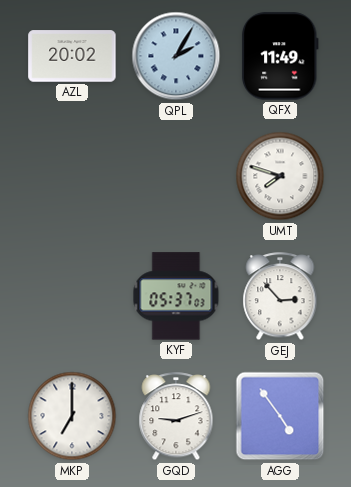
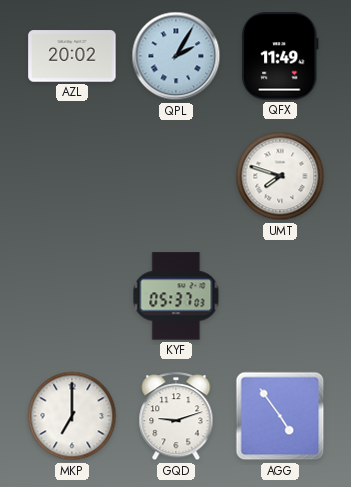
GEJ: 2:53 -> none
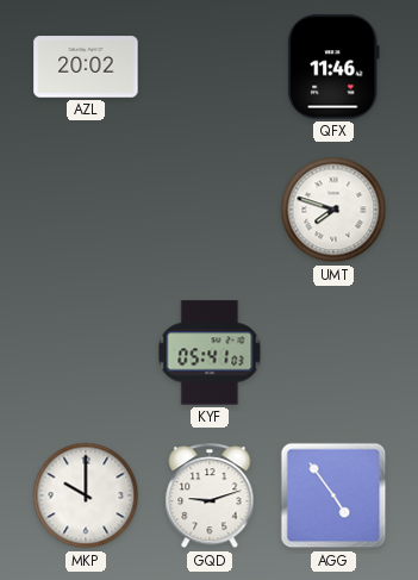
QPL: 2:05 -> none
QFX: 11:49 -> 11:46
KYF: 05:37 -> 05:41
MKP: 7:00 -> 10:00
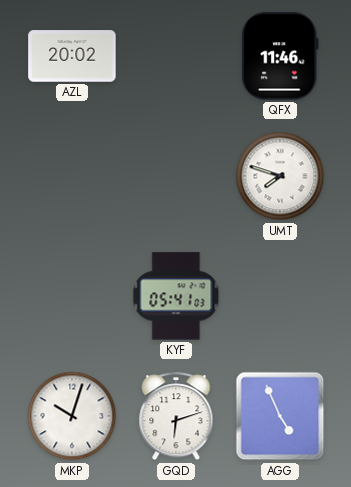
MKP: 10:00 -> 10:03
GQD: 9:12 -> 6:12
AGG: 4:54 -> 4:56
